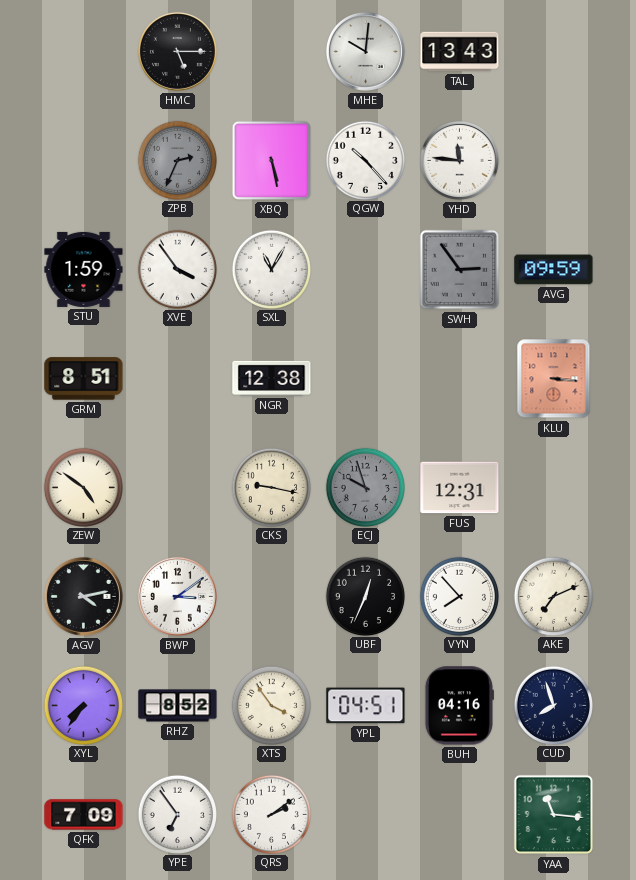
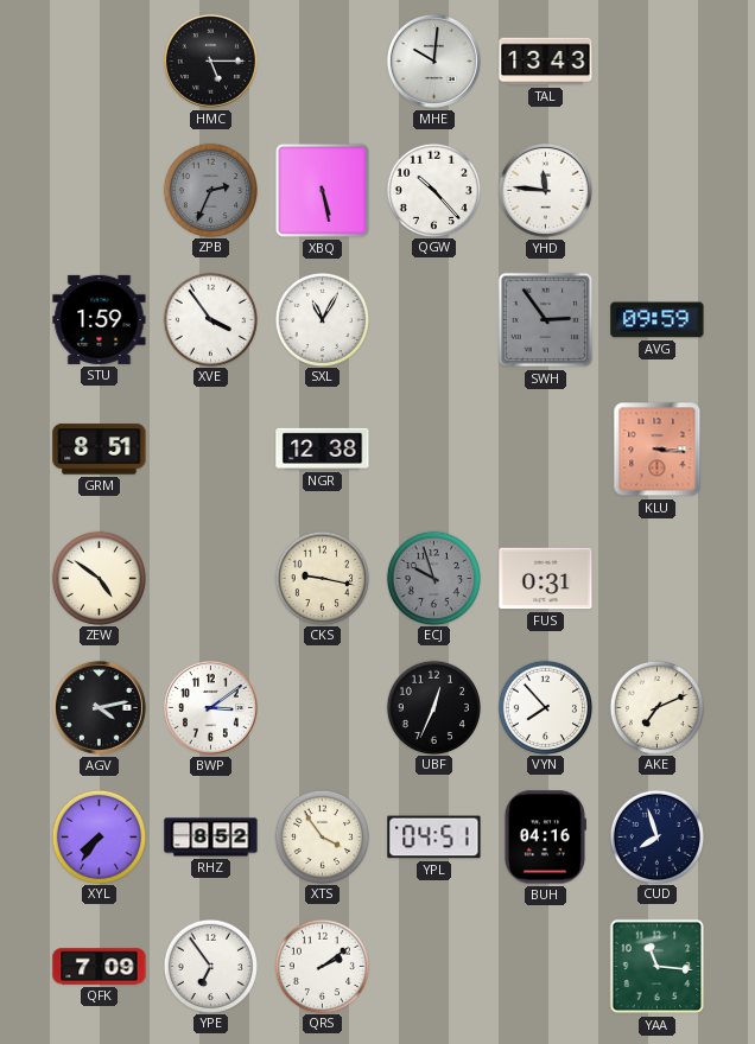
FUS: 12:31 -> 0:31
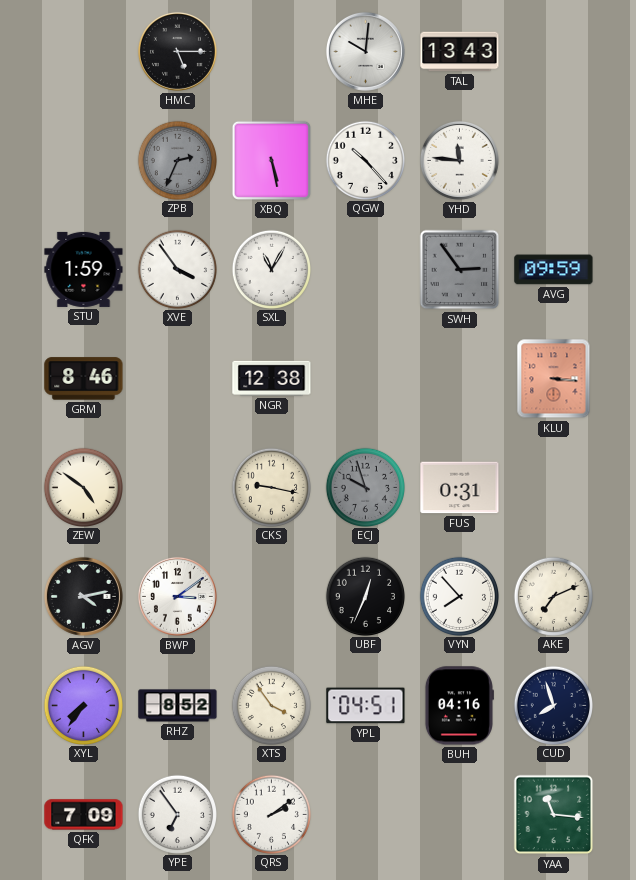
GRM: 8:51 -> 8:46
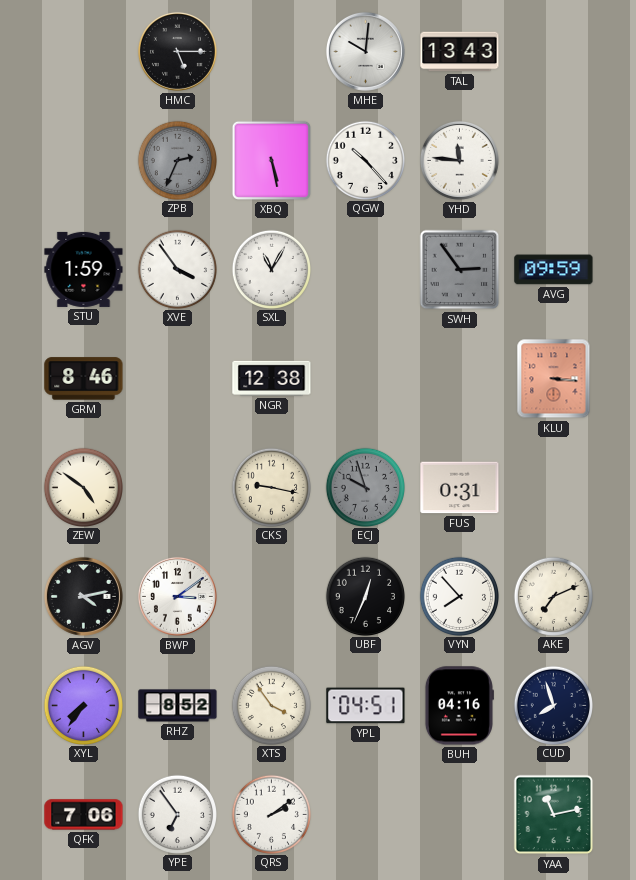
QFK: 7:09 -> 7:06
YAA: 11:16 -> 11:13
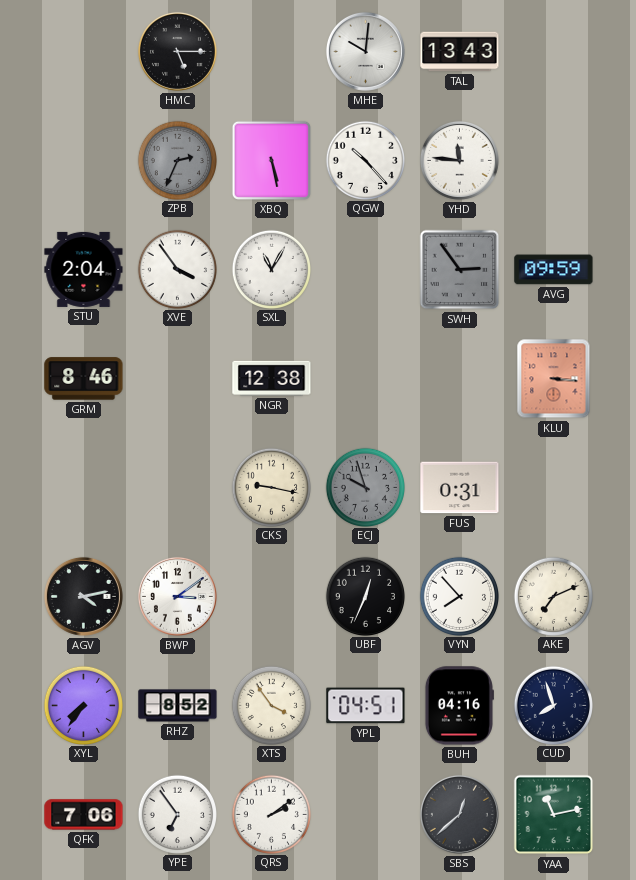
STU: 1:59 -> 2:04
ZEW: 4:51 -> none
SBS: none -> 12:38
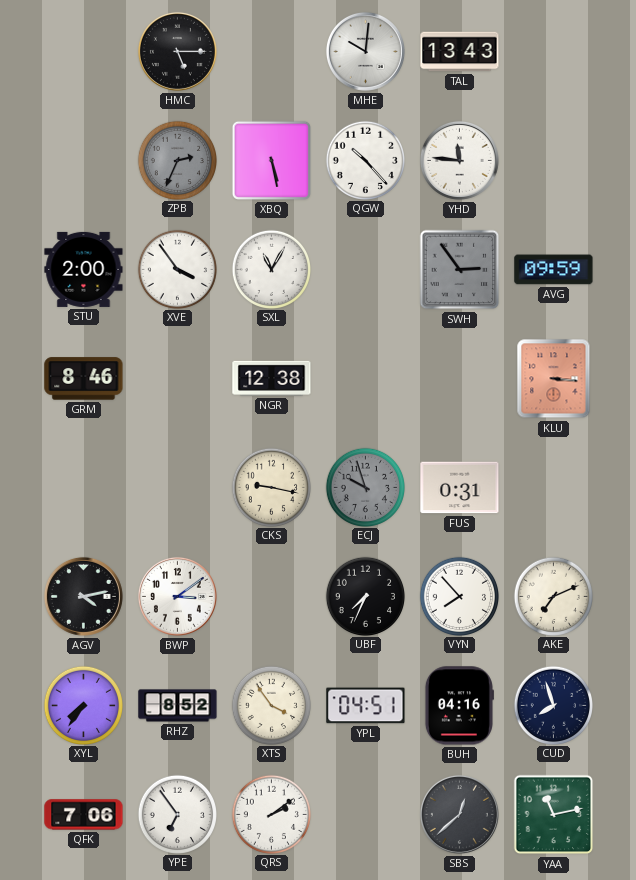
STU: 2:04 -> 2:00
UBF: 12:34 -> 7:34
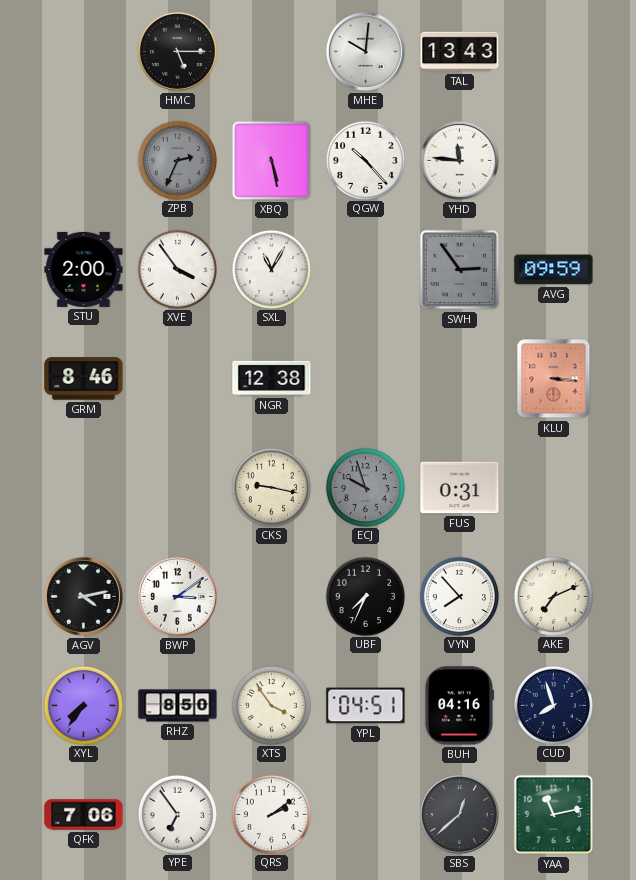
RHZ: 8:52 -> 8:50
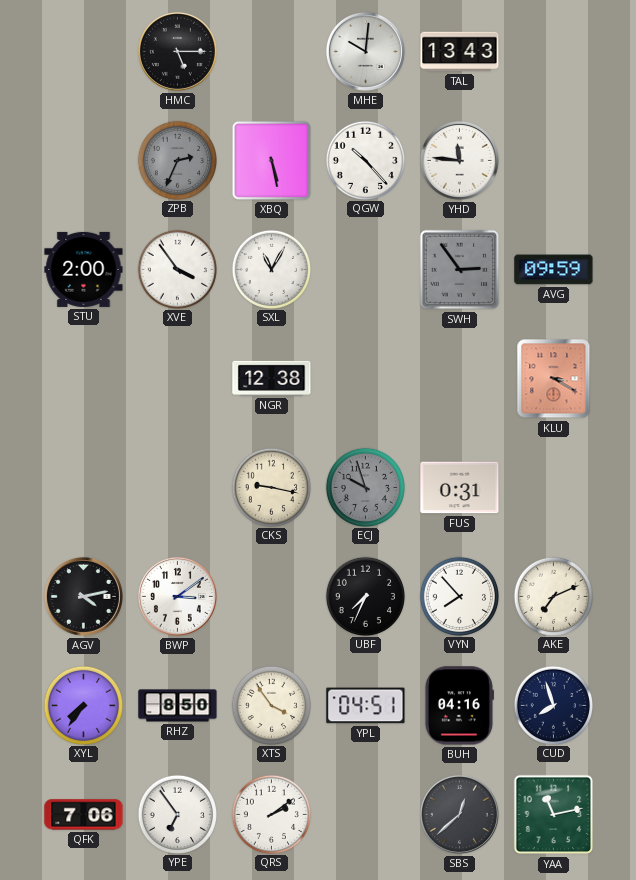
GRM: 8:46 -> none
KLU: 3:16 -> 3:20
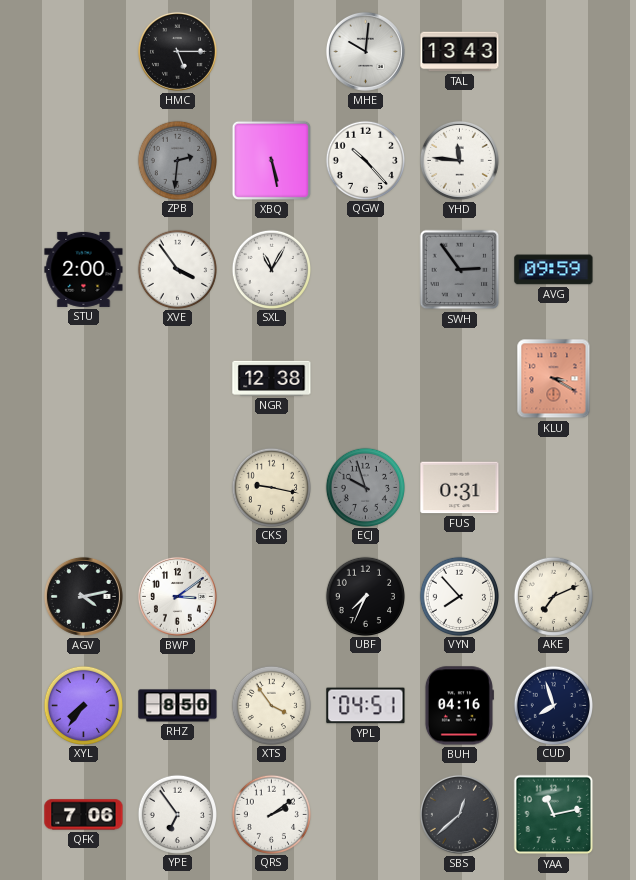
ZPB: 2:34 -> 2:31
